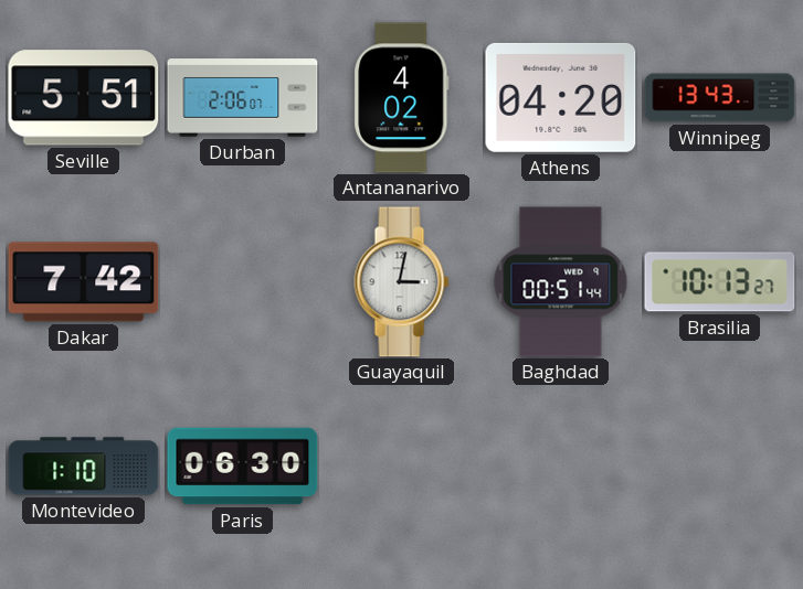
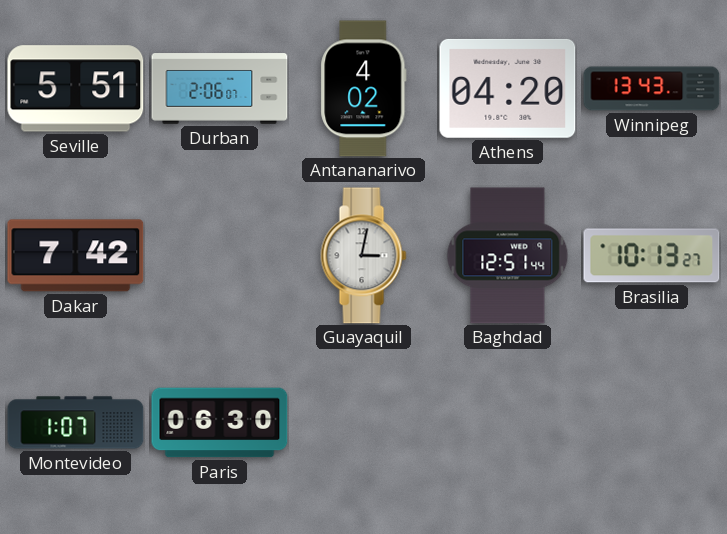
Baghdad: 00:51 -> 12:51
Montevideo: 1:10 -> 1:07
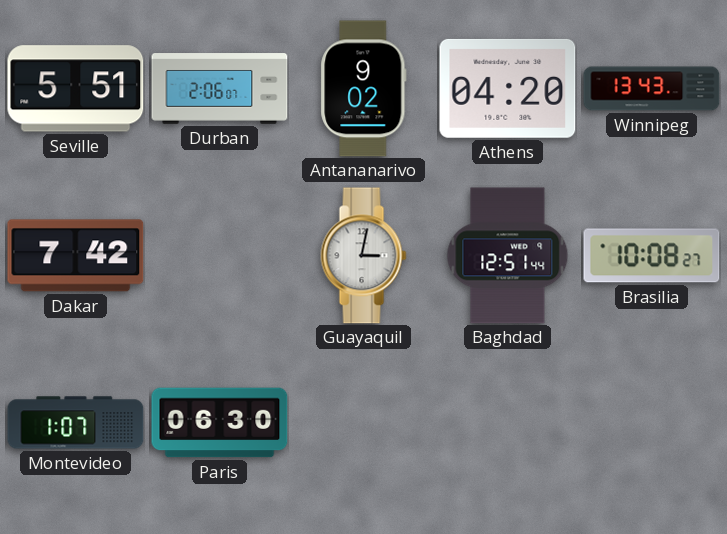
Antananarivo: 4:02 -> 9:02
Brasilia: 10:13 -> 10:08
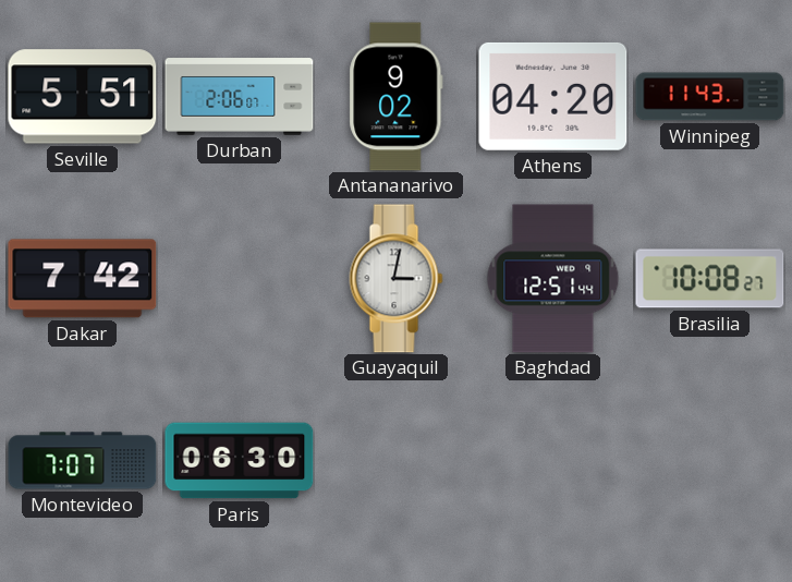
Winnipeg: 13:43 -> 11:43
Montevideo: 1:07 -> 7:07
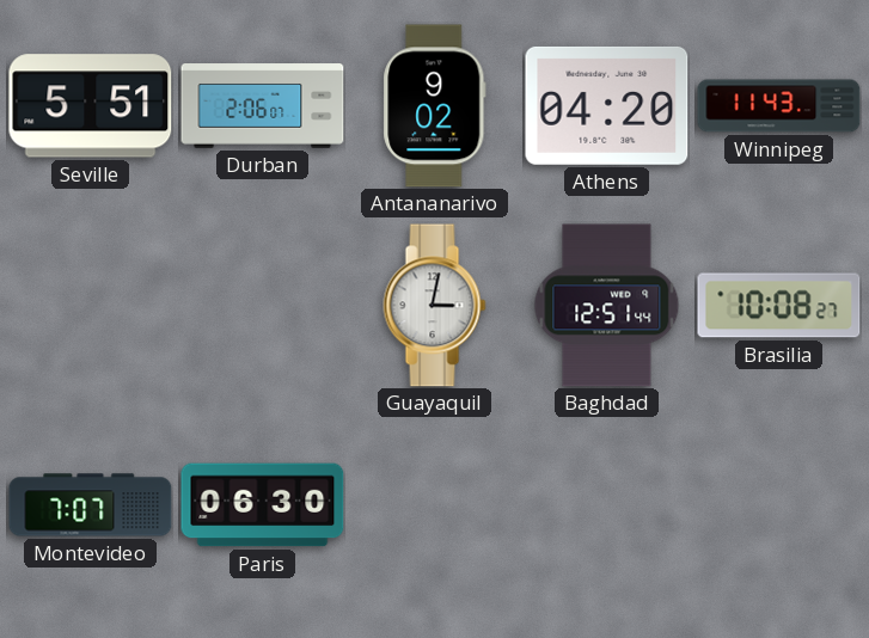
Dakar: 7:42 -> none
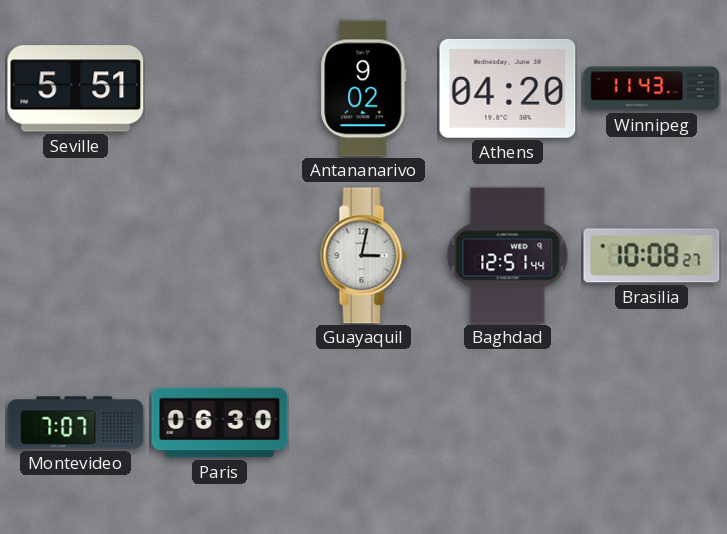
Durban: 2:06 -> none
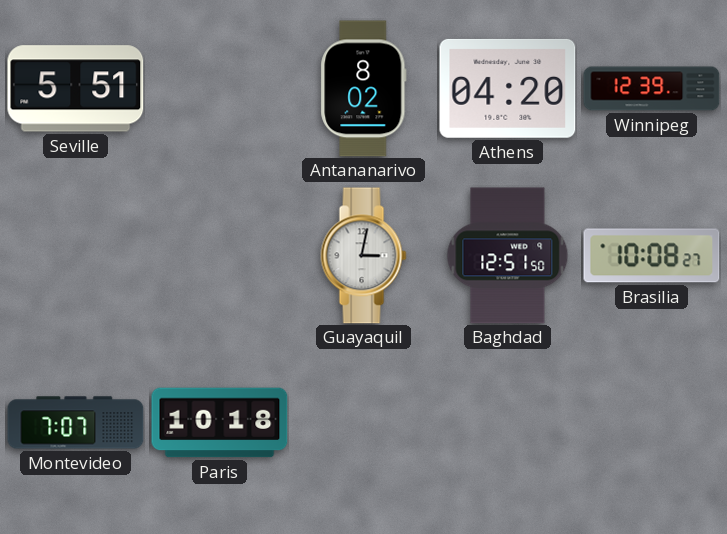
Antananarivo: 9:02 -> 8:02
Winnipeg: 11:43 -> 12:39
Baghdad: 12:51:44 -> 12:51:50
Paris: 06:30 -> 10:18
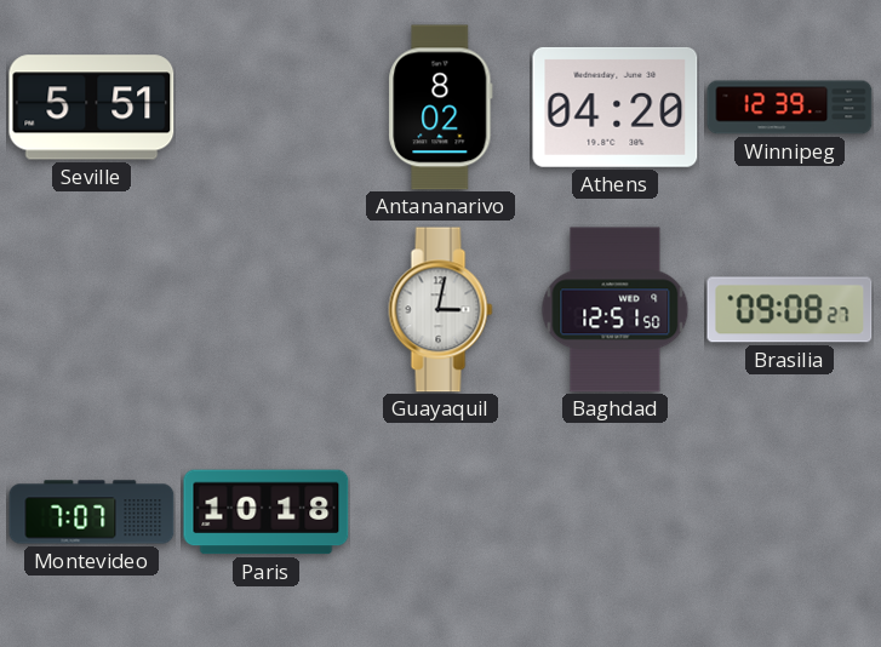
Brasilia: 10:08 -> 09:08
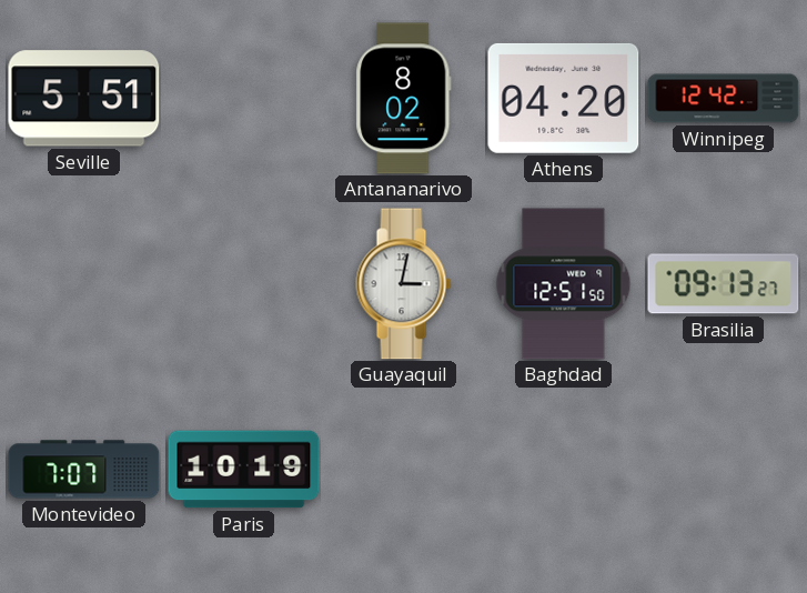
Winnipeg: 12:39 -> 12:42
Brasilia: 09:08 -> 09:13
Paris: 10:18 -> 10:19
